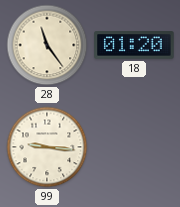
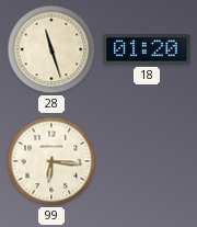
28: 11:24 -> 11:27
99: 9:16 -> 6:16
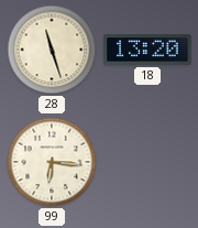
18: 01:20 -> 13:20
